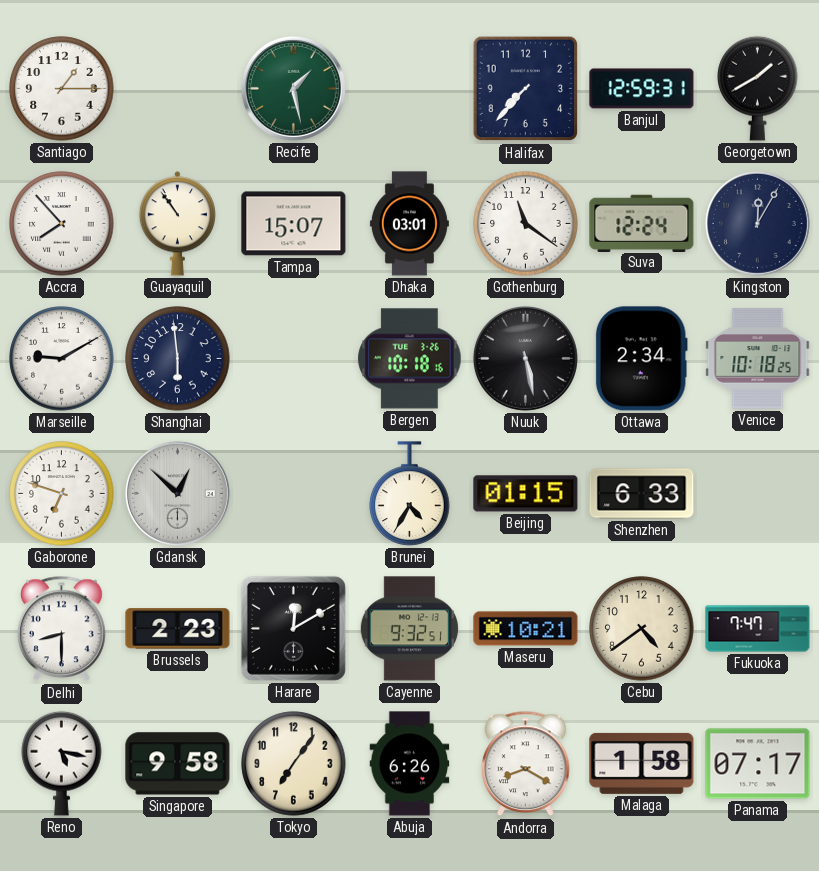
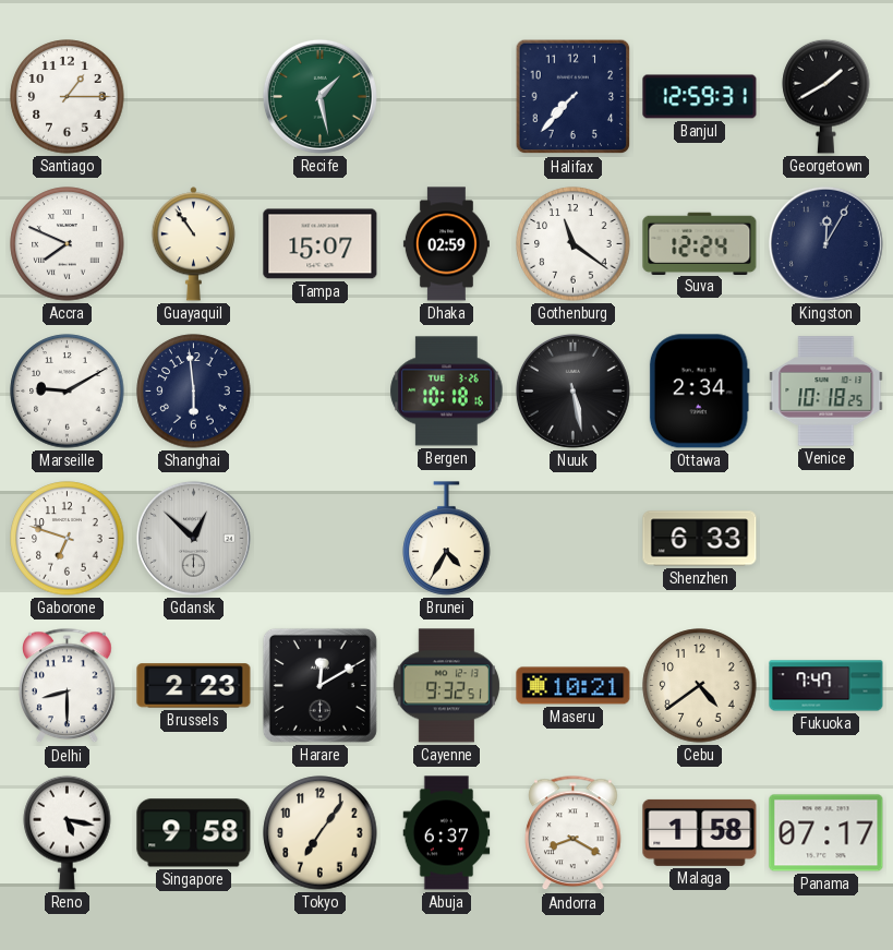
Accra: 7:53 -> 7:49
Dhaka: 03:01 -> 02:59
Beijing: 01:15 -> none
Abuja: 6:26 -> 6:37
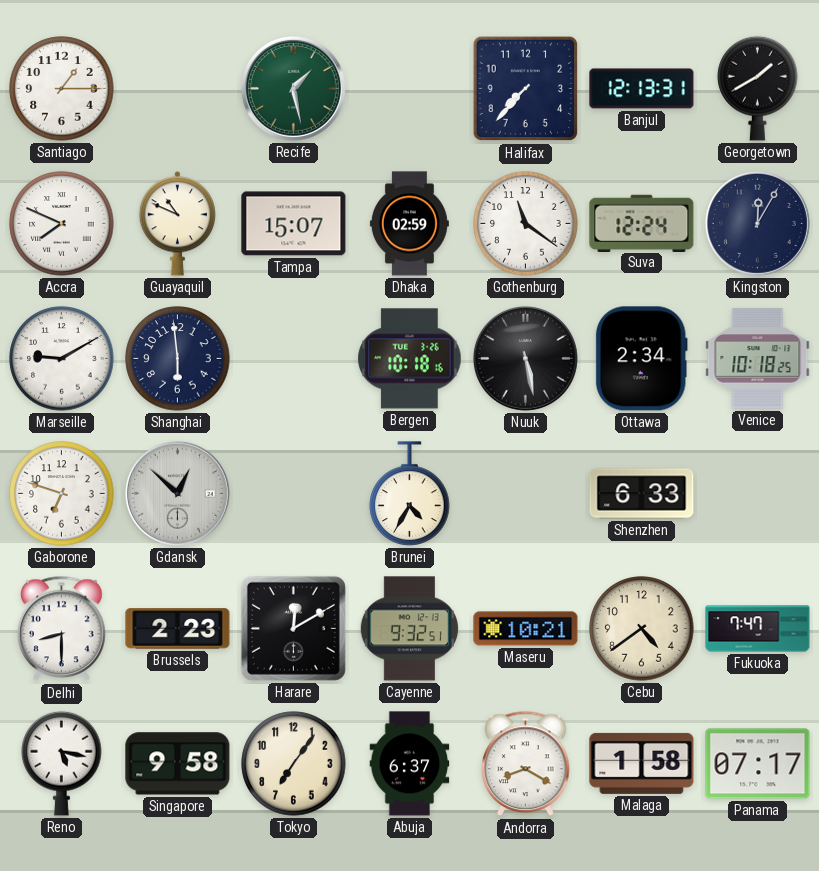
Banjul: 12:59 -> 12:13
Guayaquil: 10:54 -> 10:49
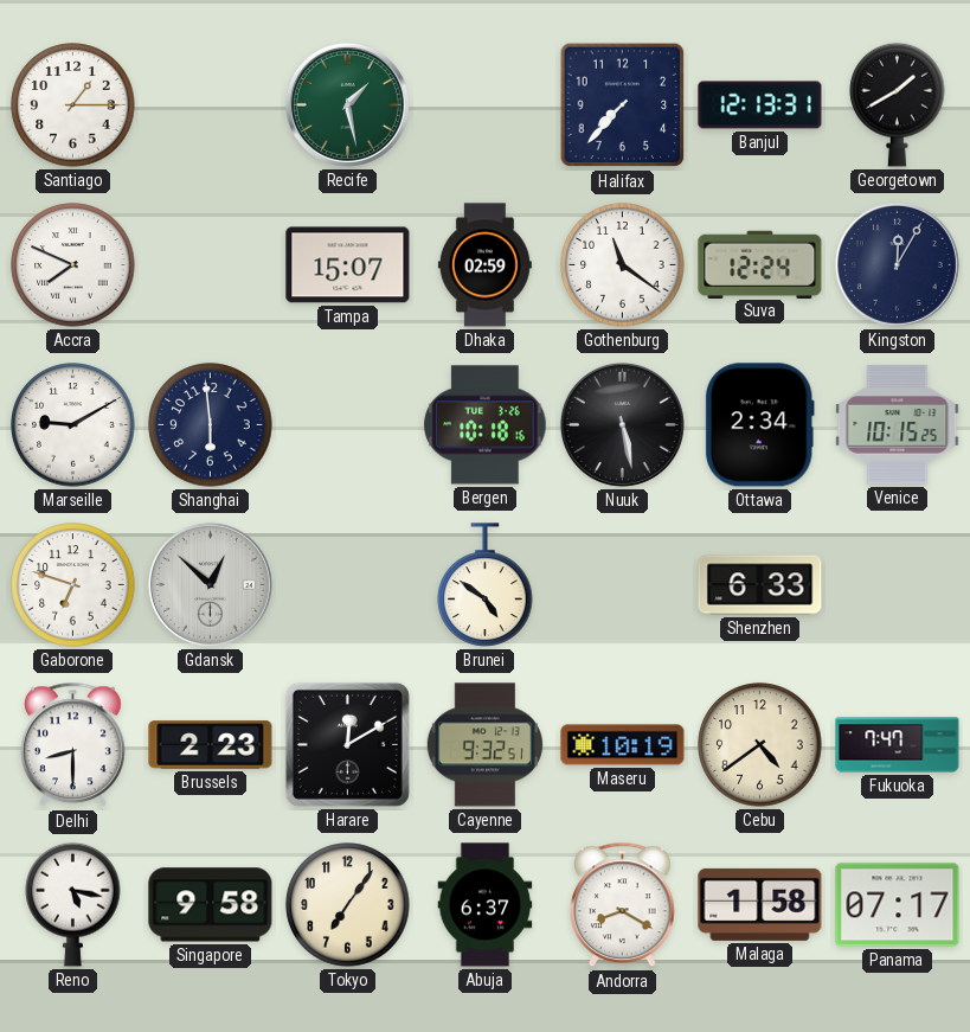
Guayaquil: 10:49 -> none
Venice: 10:18 -> 10:15
Brunei: 4:35 -> 4:51
Maseru: 10:21 -> 10:19
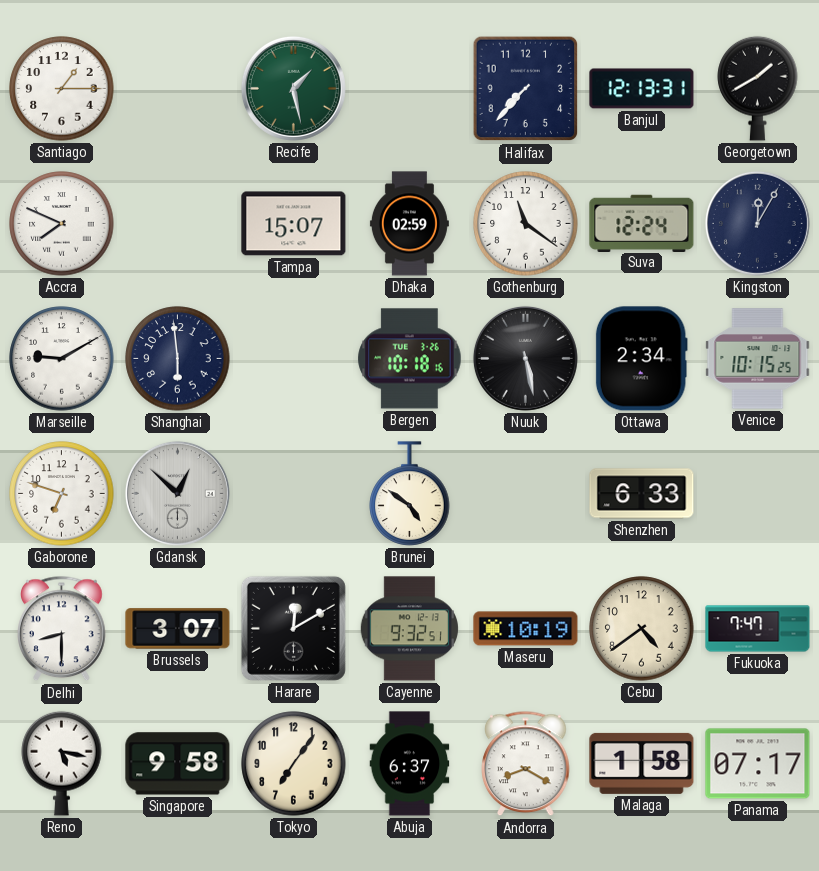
Brussels: 2:23 -> 3:07
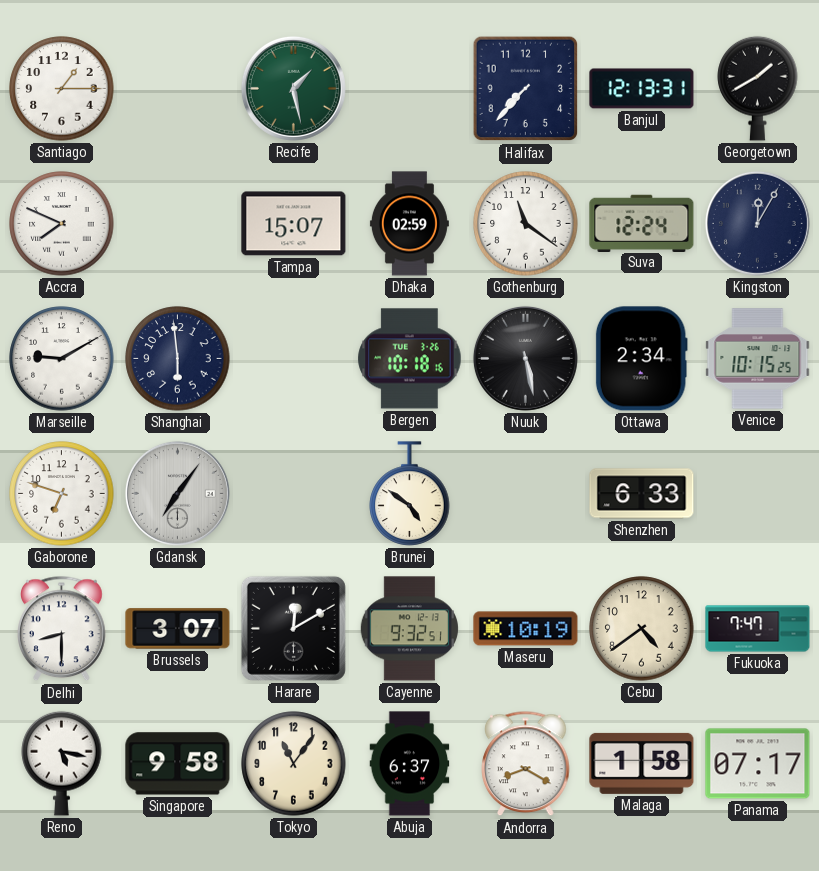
Gdansk: 12:52 -> 7:06
Tokyo: 7:06 -> 11:06
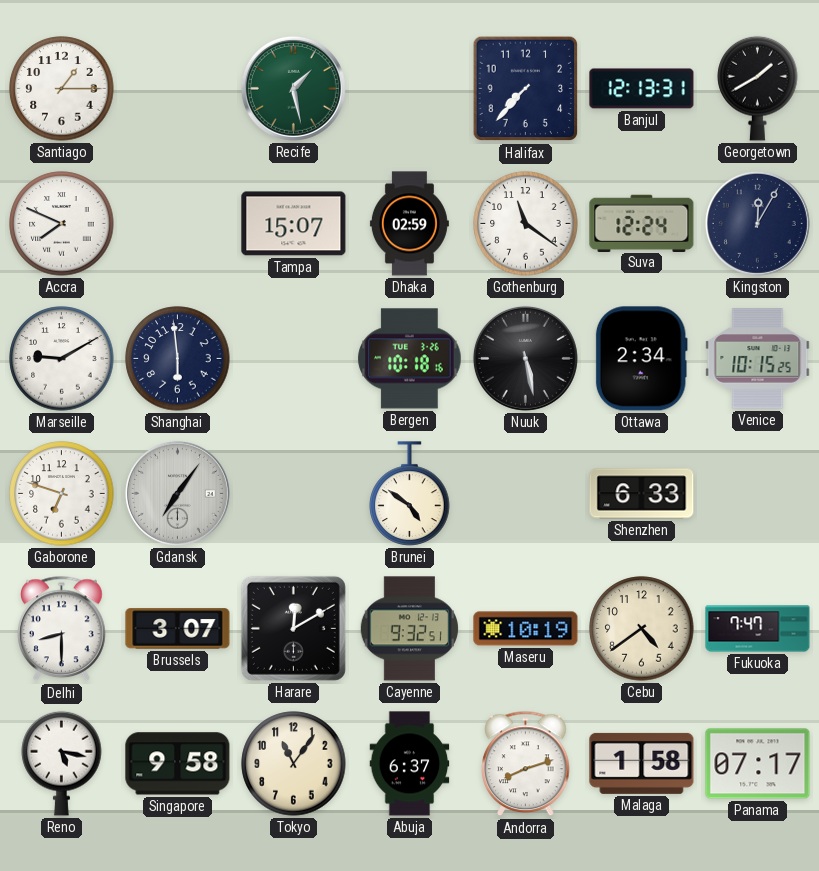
Andorra: 8:20 -> 8:12
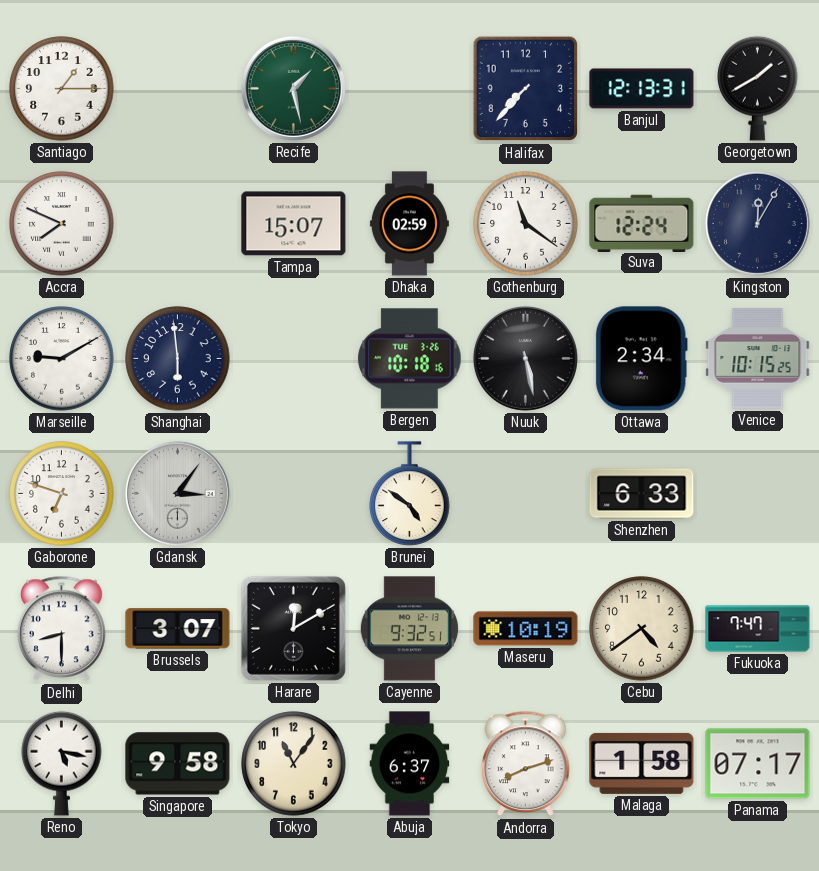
Gdansk: 7:06 -> 3:06
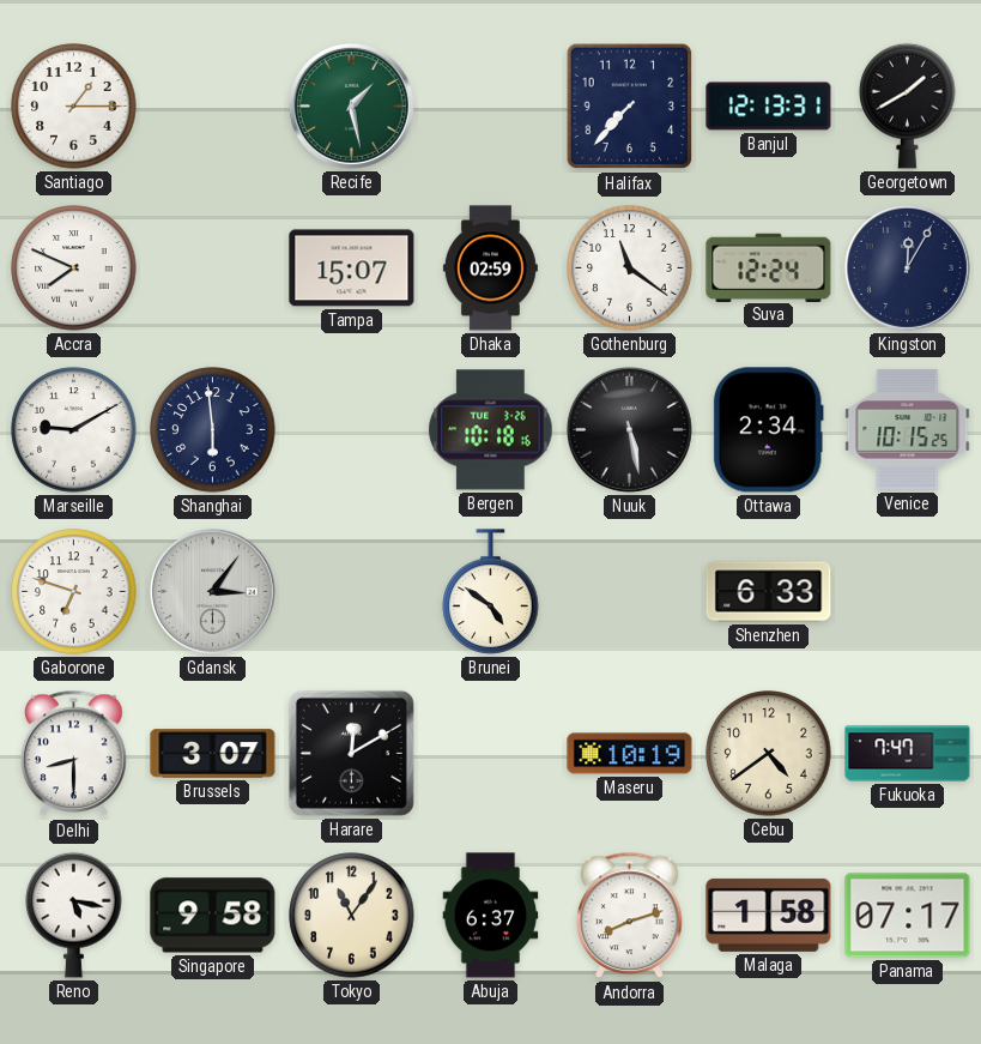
Cayenne: 9:32 -> none
